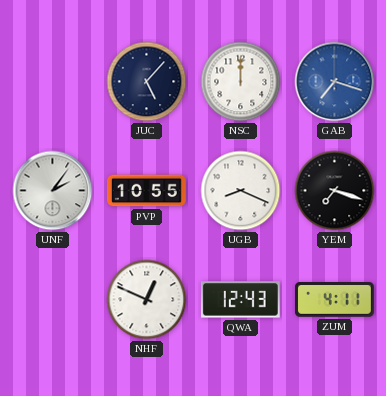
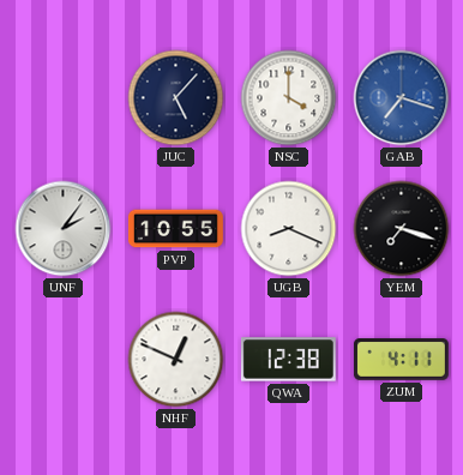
NSC: 12:00 -> 4:00
QWA: 12:43 -> 12:38
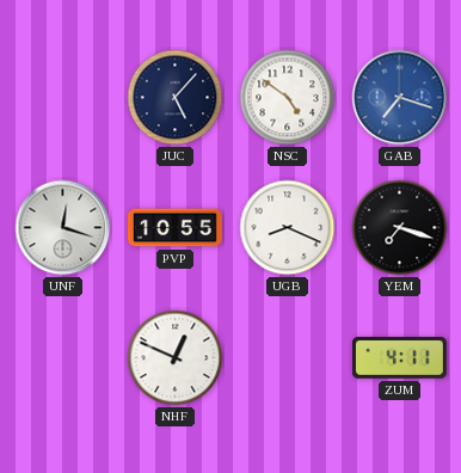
NSC: 4:00 -> 4:51
UNF: 2:06 -> 12:18
QWA: 12:38 -> none
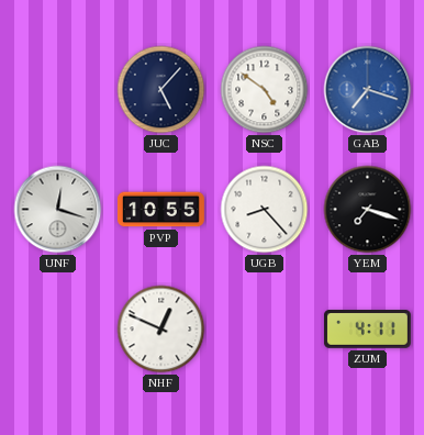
UGB: 8:19 -> 8:23
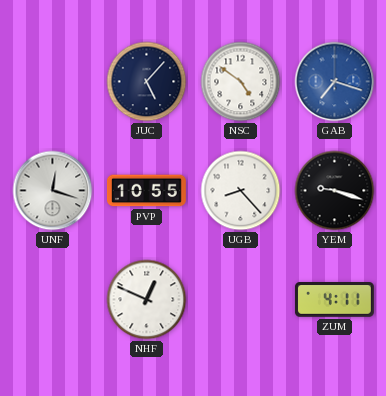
YEM: 7:18 -> 9:18
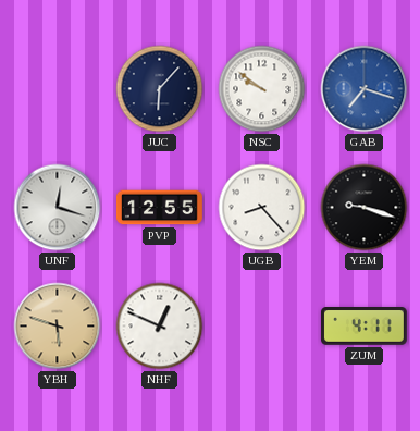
JUC: 5:07 -> 6:07
NSC: 4:51 -> 9:51
PVP: 10:55 -> 12:55
YBH: none -> 5:48
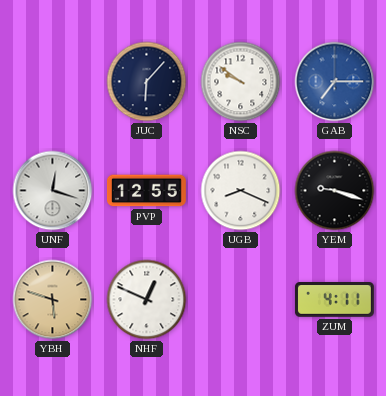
GAB: 7:18 -> 7:15
UGB: 8:23 -> 8:19
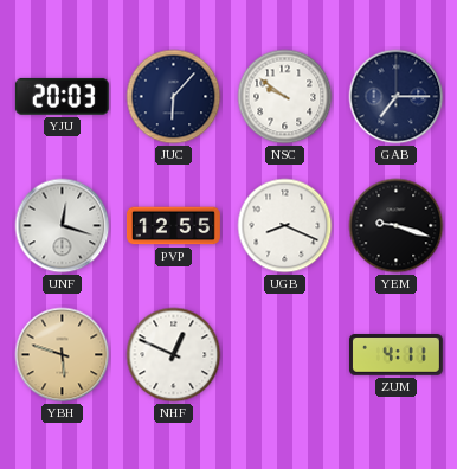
YJU: none -> 20:03
GAB dial: blue -> navy
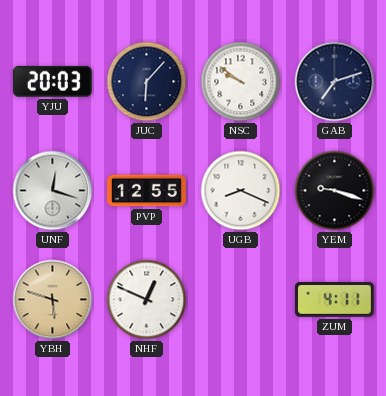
GAB: 7:15 -> 7:12
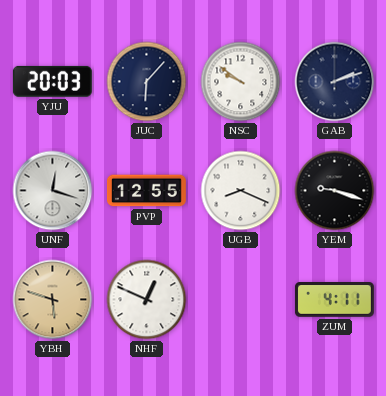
GAB: 7:12 -> 2:12
